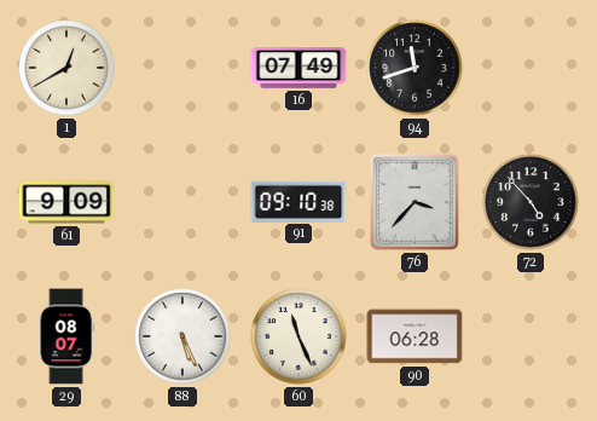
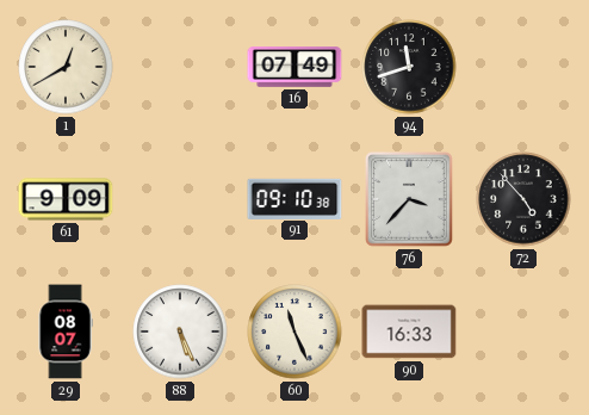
90: 06:28 -> 16:33
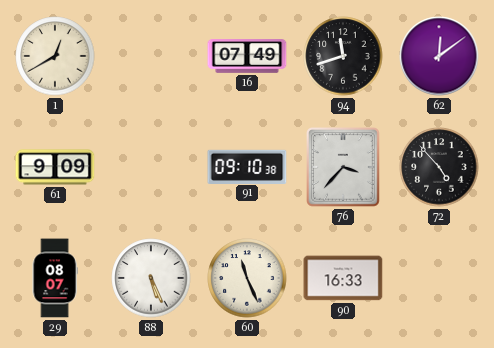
62: none -> 12:09
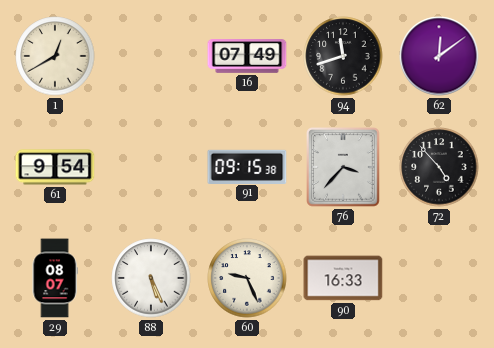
61: 9:09 -> 9:54
91: 09:10 -> 09:15
60: 11:26 -> 9:26
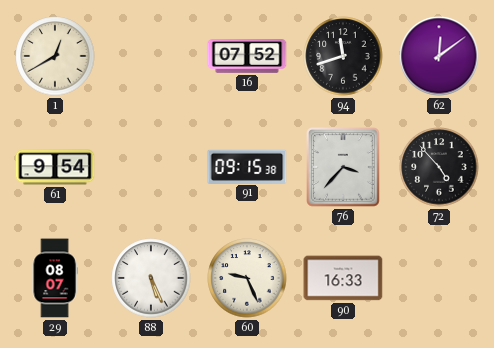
16: 07:49 -> 07:52
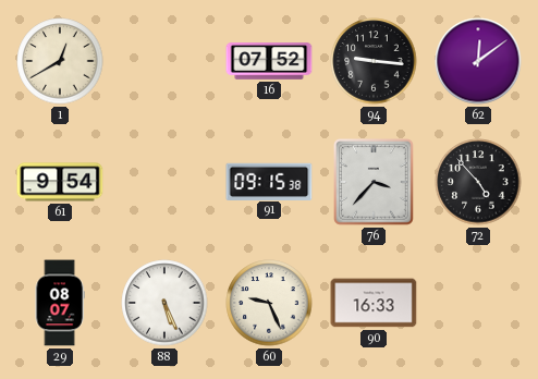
94: 11:42 -> 9:16
